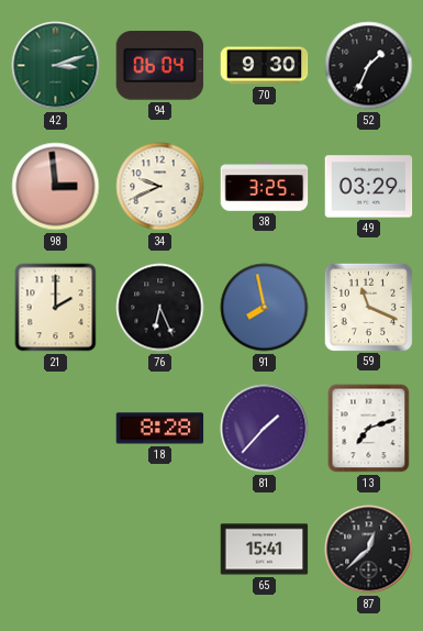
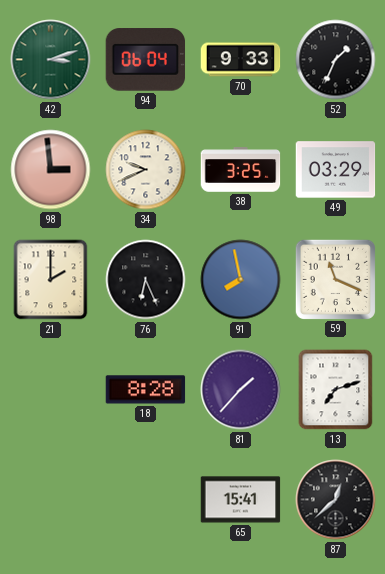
70: 9:30 -> 9:33
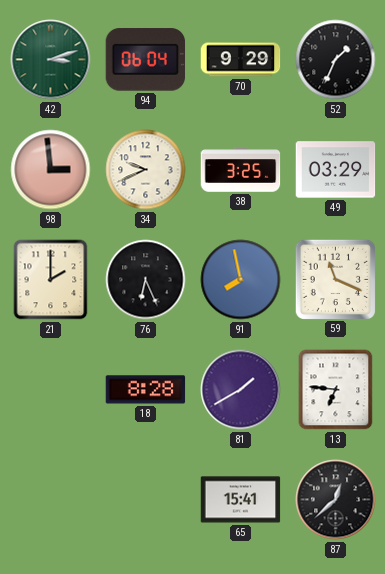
70: 9:33 -> 9:29
81: 1:37 -> 1:40
13: 7:12 -> 6:46
